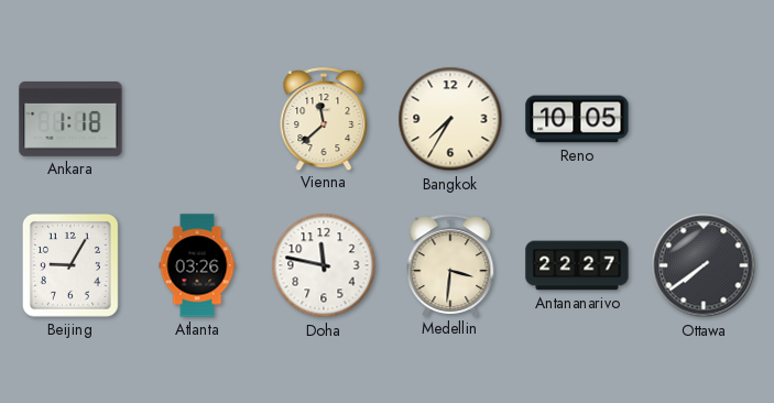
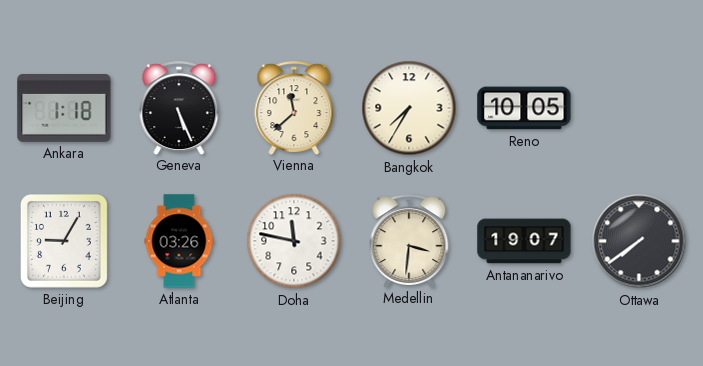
Geneva: none -> 5:26
Antananarivo: 22:27 -> 19:07
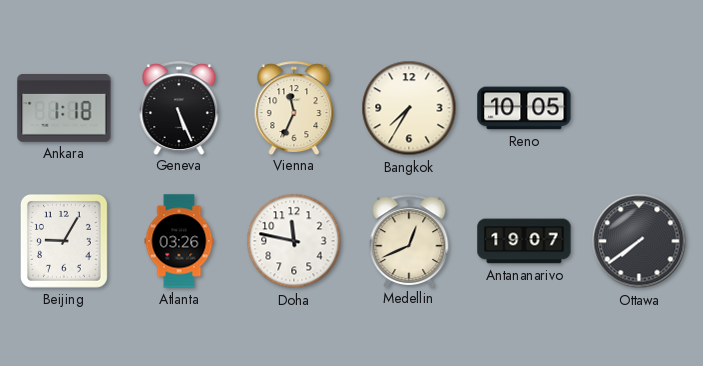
Vienna: 11:38 -> 11:34
Medellin: 3:31 -> 12:41
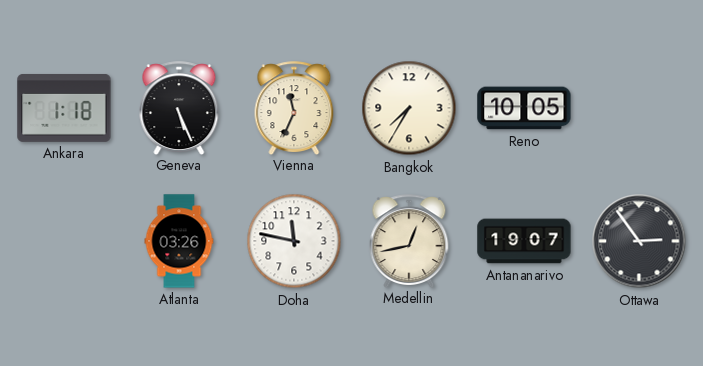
Beijing: 9:05 -> none
Medellin: 12:41 -> 12:43
Ottawa: 7:39 -> 2:54
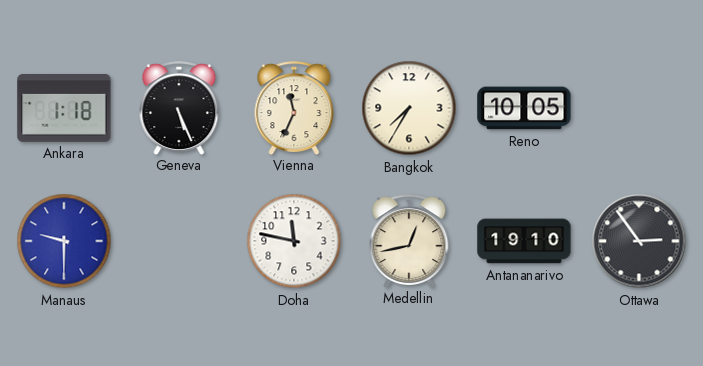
Manaus: none -> 9:30
Atlanta: 03:26 -> none
Antananarivo: 19:07 -> 19:10
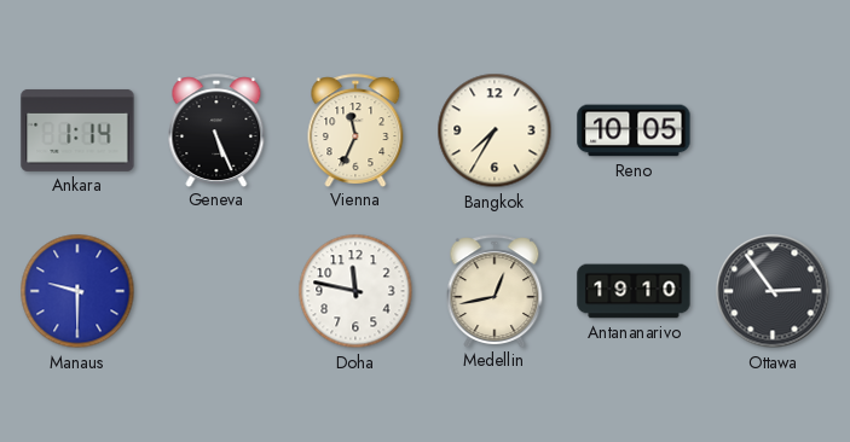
Ankara: 1:18 -> 1:14
